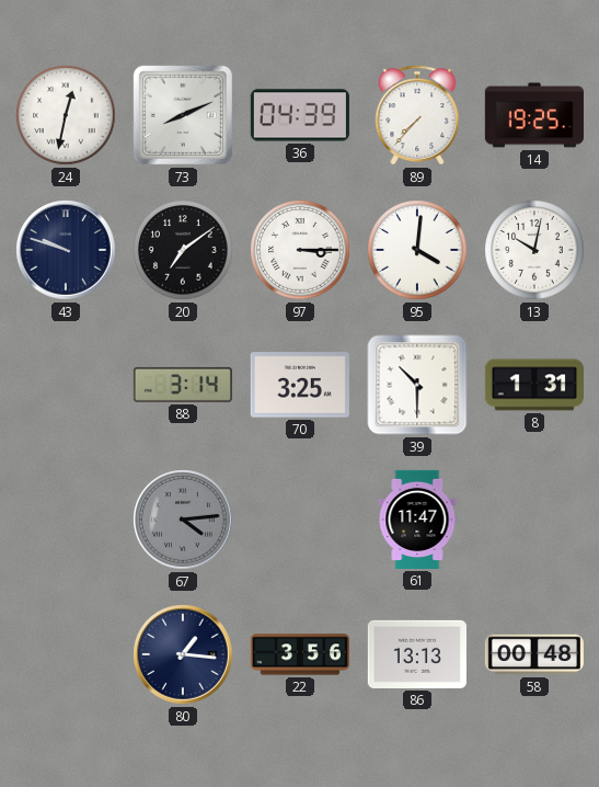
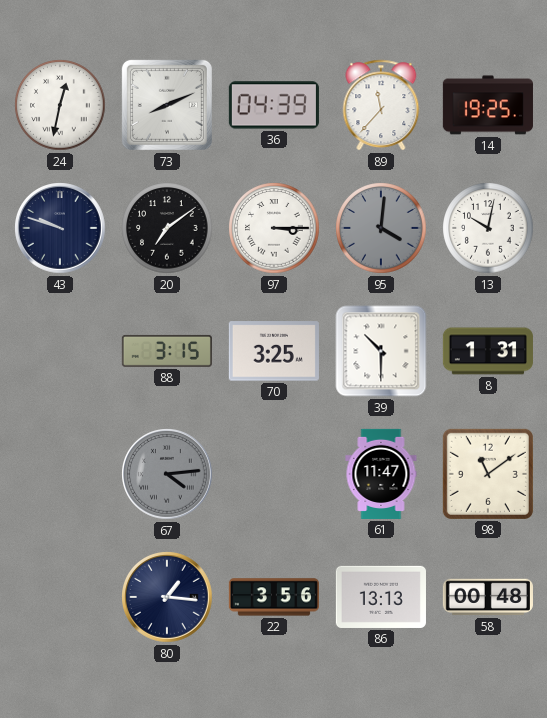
89: 7:37 -> 11:37
95 dial: white -> grey
88: 3:14 -> 3:15
98: none -> 11:09
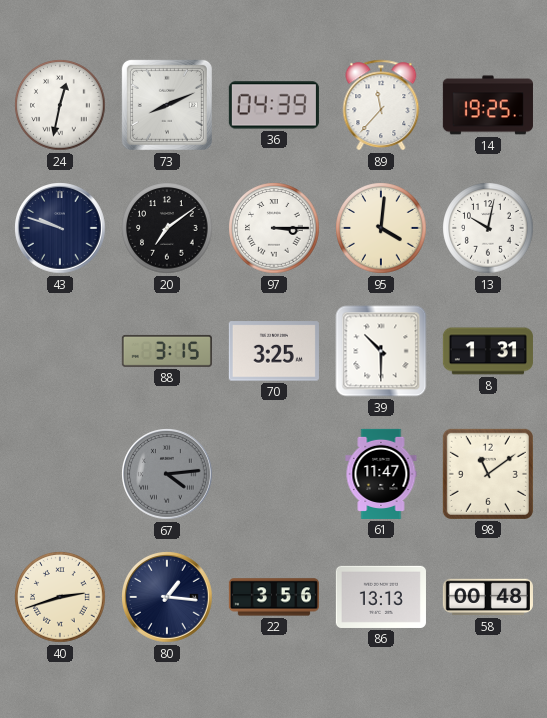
95 dial: grey -> cream
40: none -> 2:42
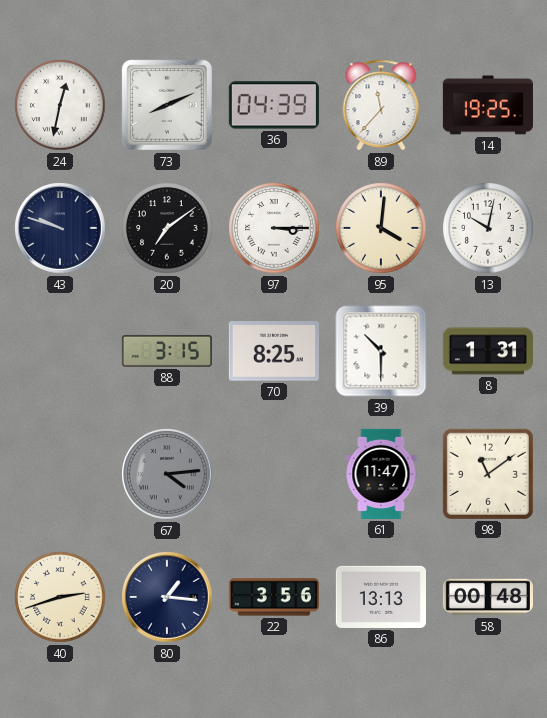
70: 3:25 -> 8:25
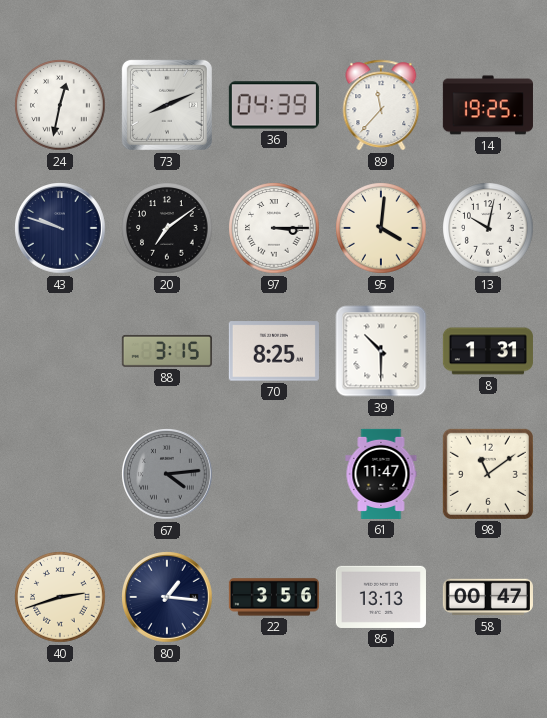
58: 00:48 -> 00:47
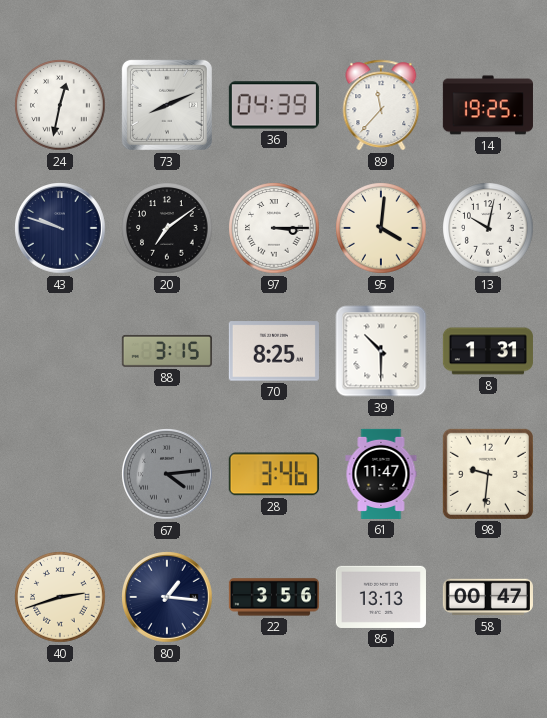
28: none -> 3:46
98: 11:09 -> 9:31
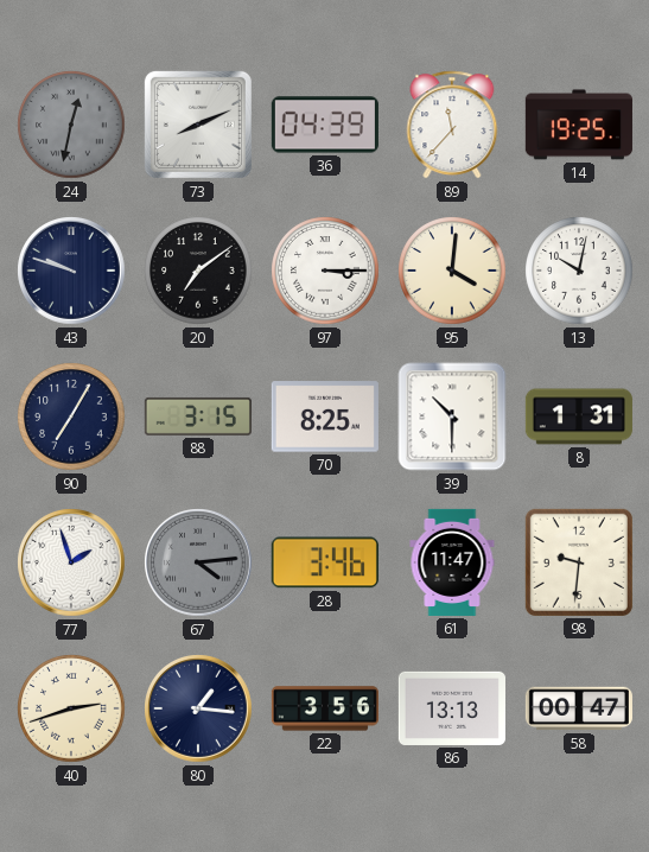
24 dial: white -> grey
90: none -> 7:05
77: none -> 1:57
